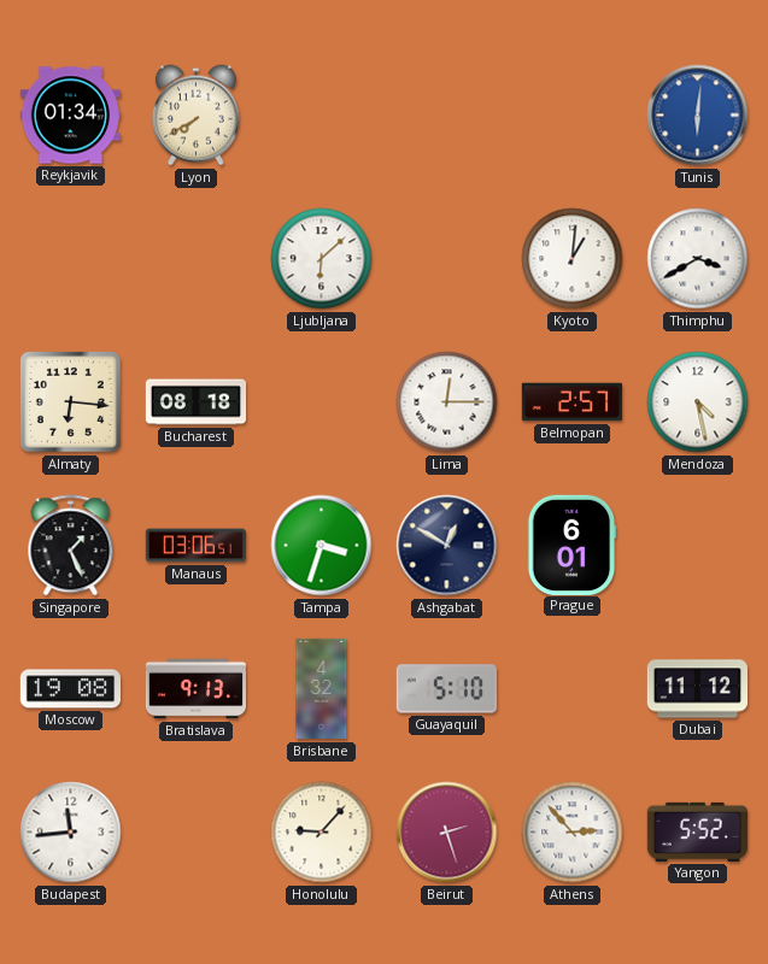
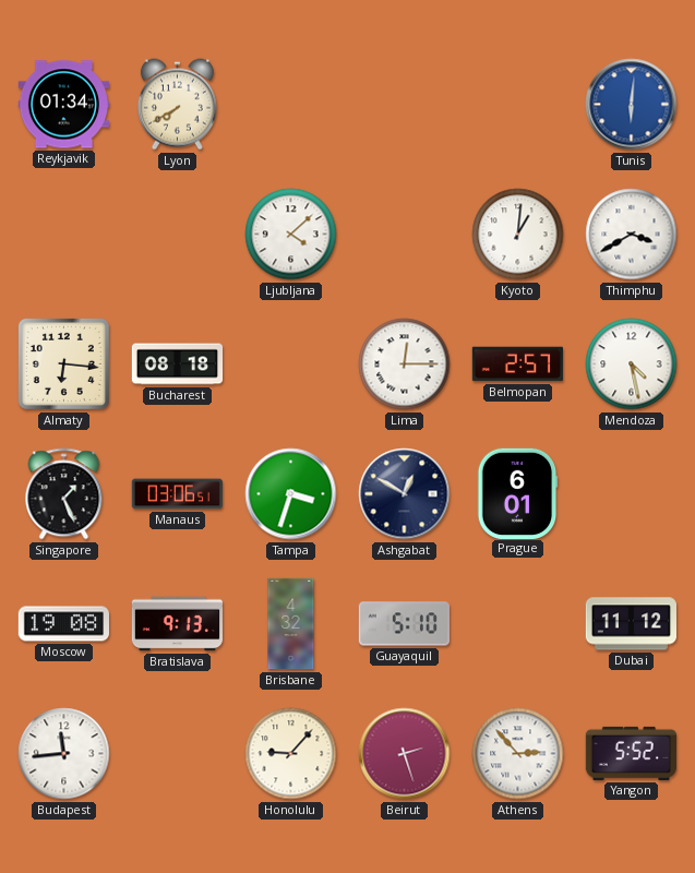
Ljubljana: 6:08 -> 4:08
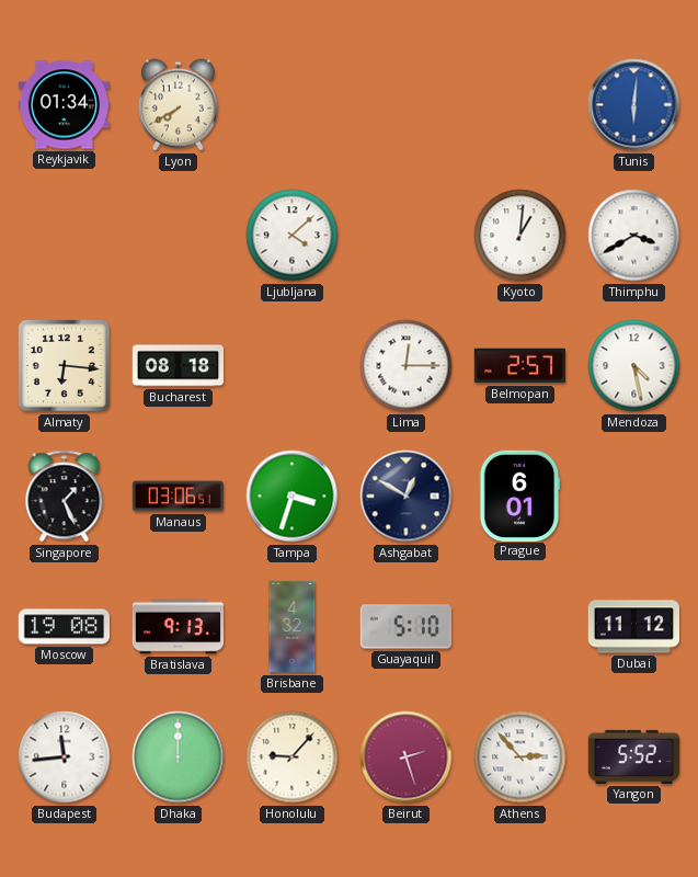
Dhaka: none -> 12:00
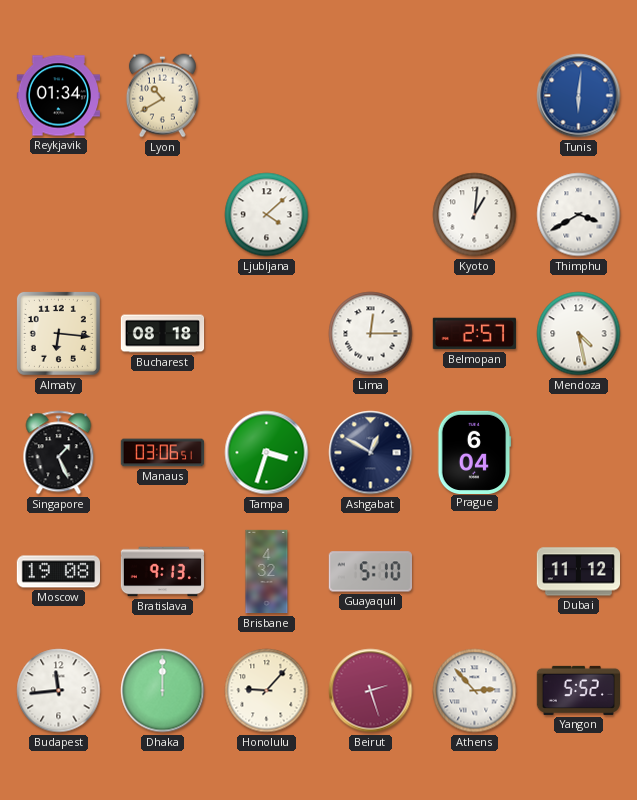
Lyon: 7:40 -> 10:40
Prague: 6:01 -> 6:04
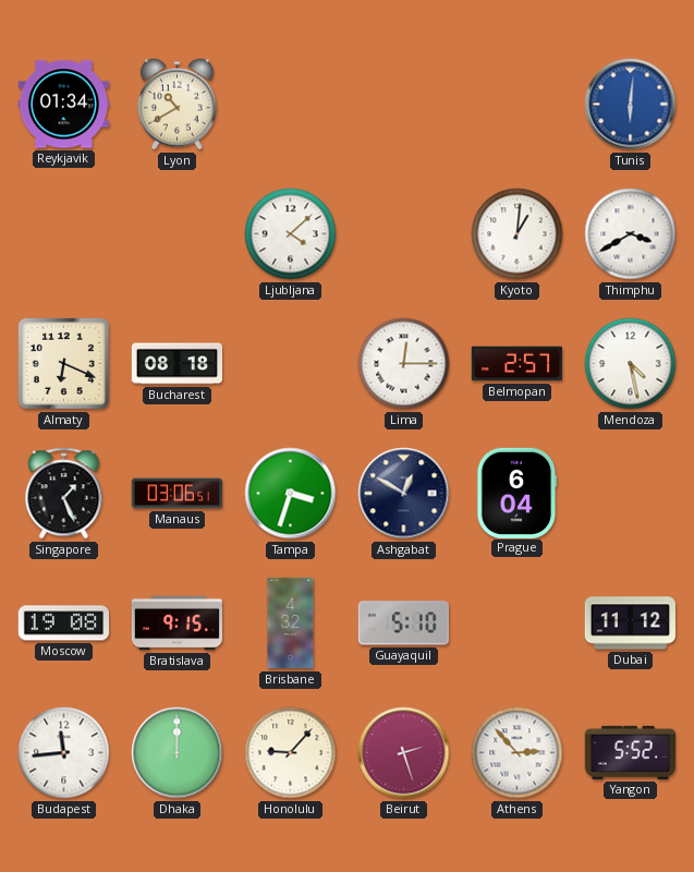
Almaty: 6:16 -> 6:19
Bratislava: 9:13 -> 9:15
